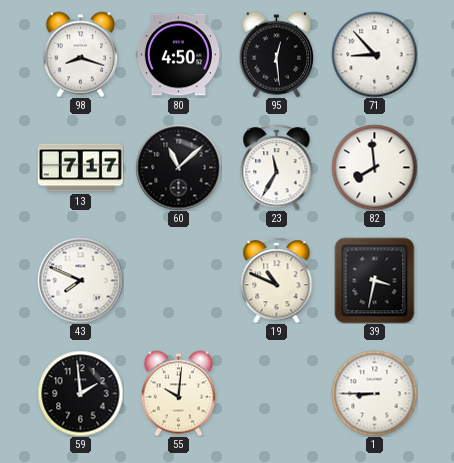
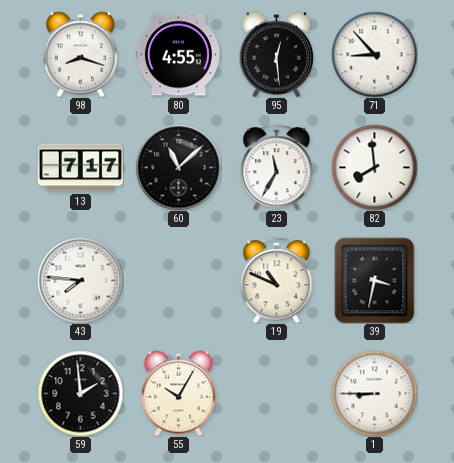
80: 4:50 -> 4:55
43: 7:49 -> 7:46
55: 10:01 -> 10:05
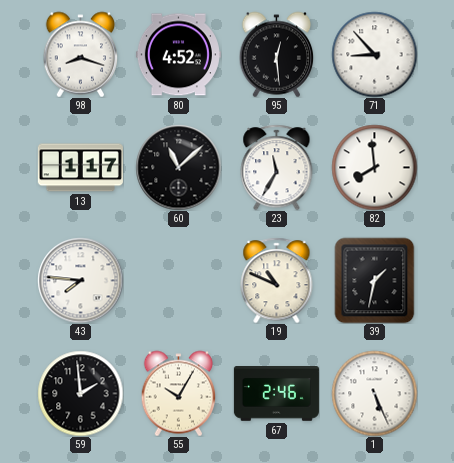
80: 4:55 -> 4:52
13: 7:17 -> 1:17
39: 3:32 -> 1:32
67: none -> 2:46
1: 8:45 -> 5:26
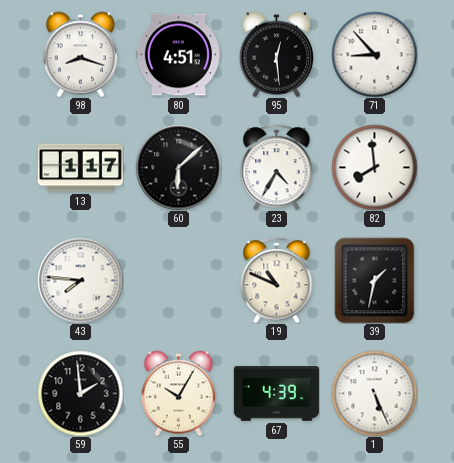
80: 4:52 -> 4:51
60: 11:08 -> 6:08
23: 11:35 -> 4:35
67: 2:46 -> 4:39
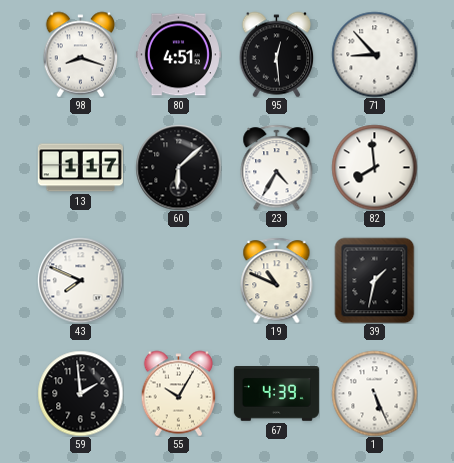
43: 7:46 -> 7:49
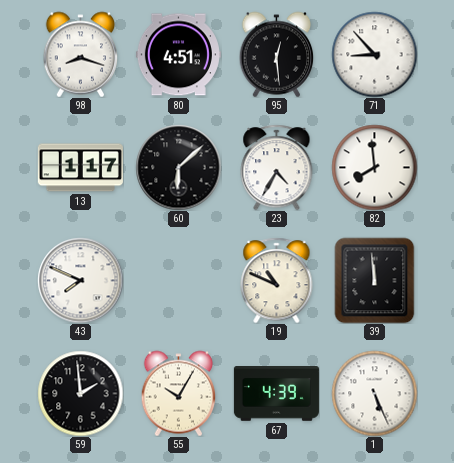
39: 1:32 -> 11:59
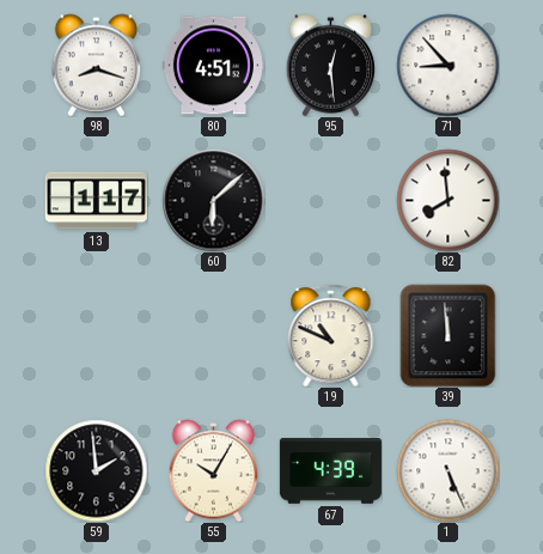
23: 4:35 -> none
43: 7:49 -> none
